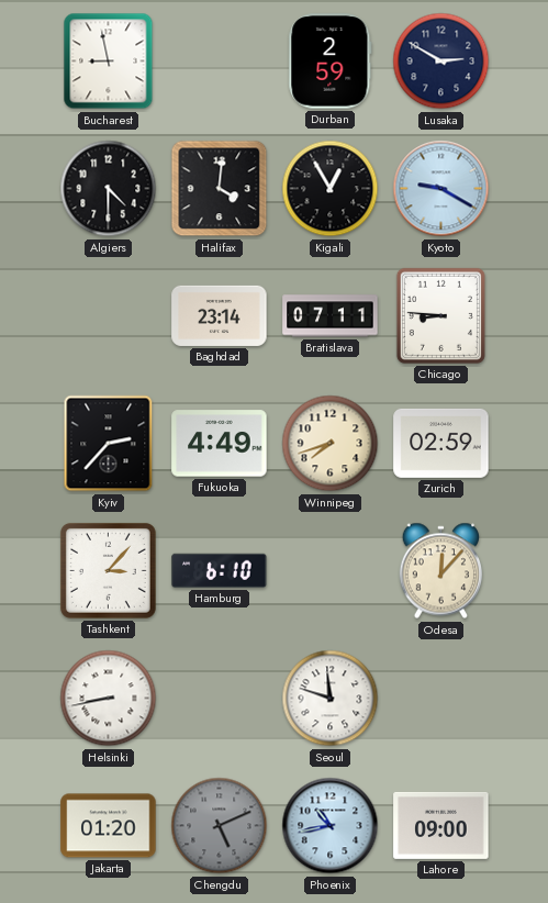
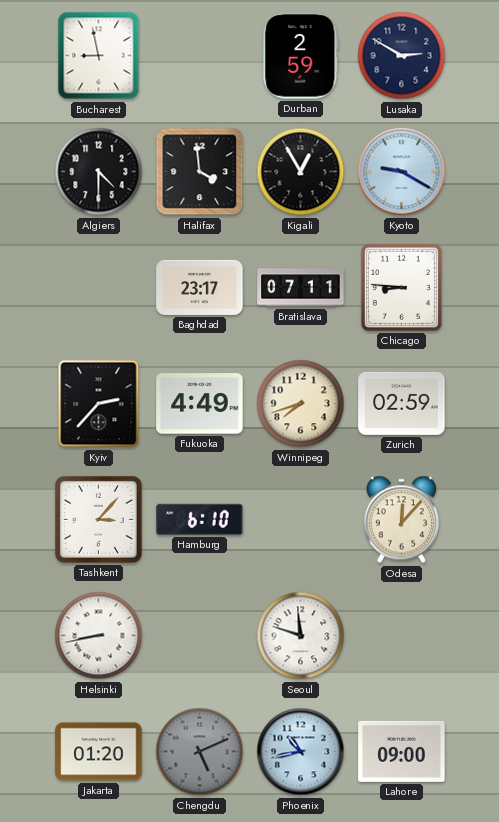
Halifax: 4:01 -> 3:59
Baghdad: 23:14 -> 23:17
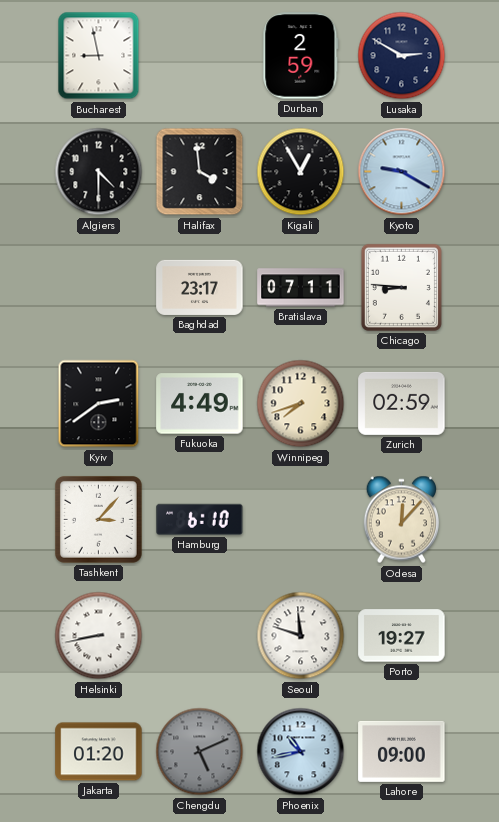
Kyiv: 2:37 -> 2:39
Porto: none -> 19:27
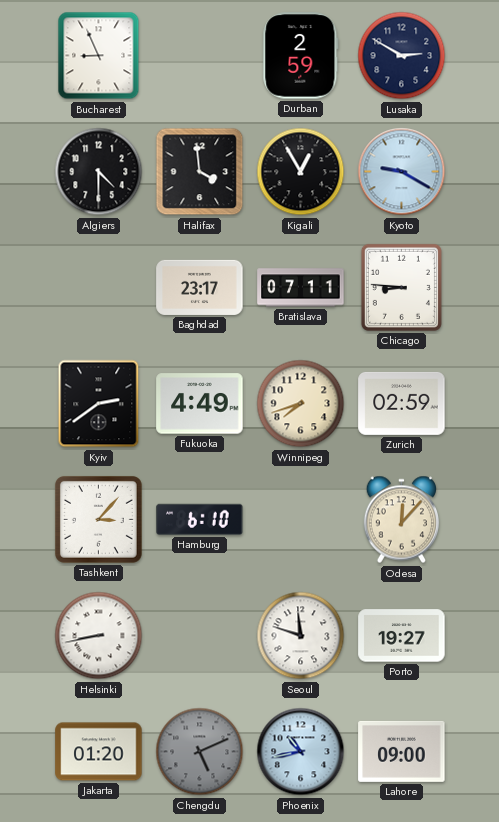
Bucharest: 8:58 -> 8:56
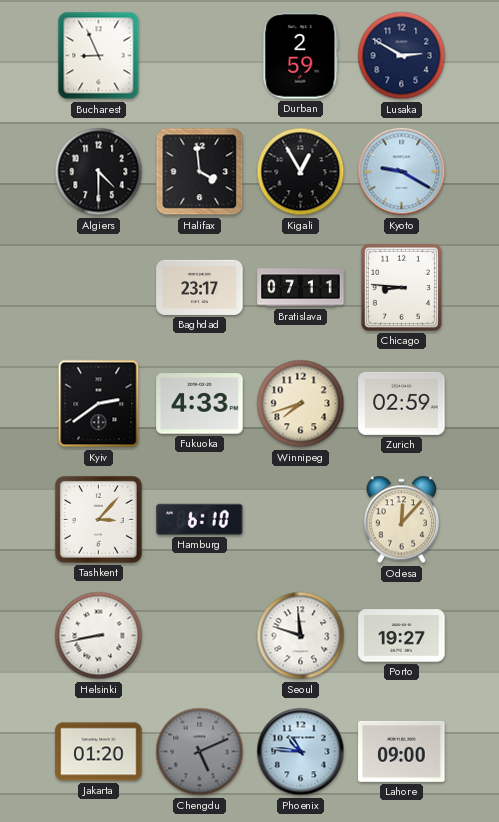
Fukuoka: 4:49 -> 4:33
Phoenix: 10:43 -> 10:46
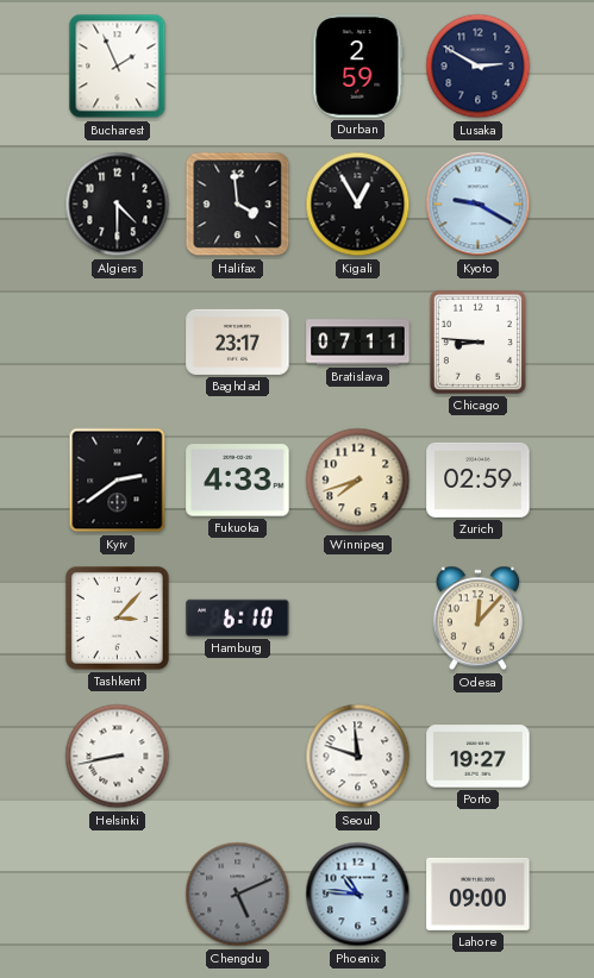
Bucharest: 8:56 -> 1:56
Jakarta: 01:20 -> none
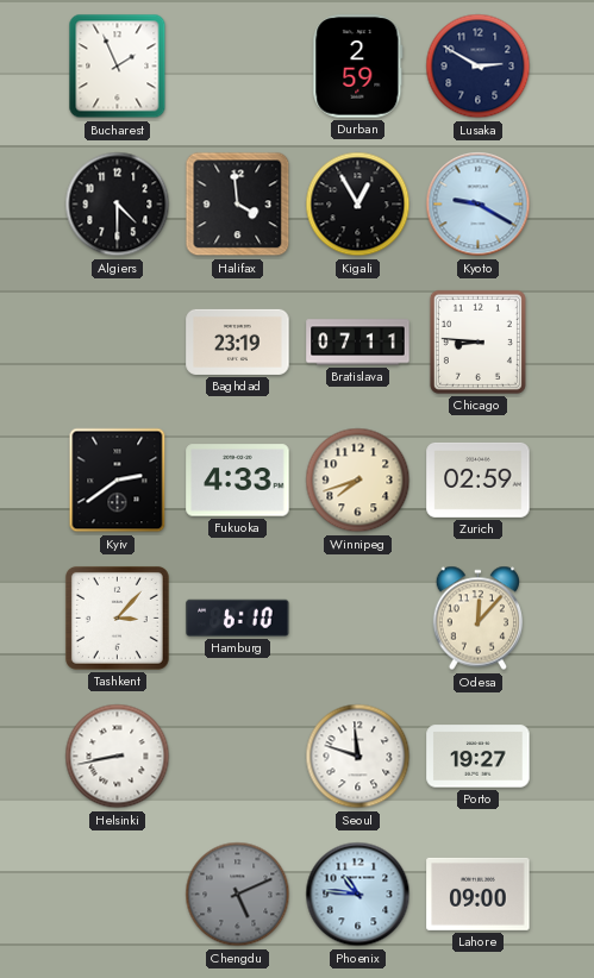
Baghdad: 23:17 -> 23:19
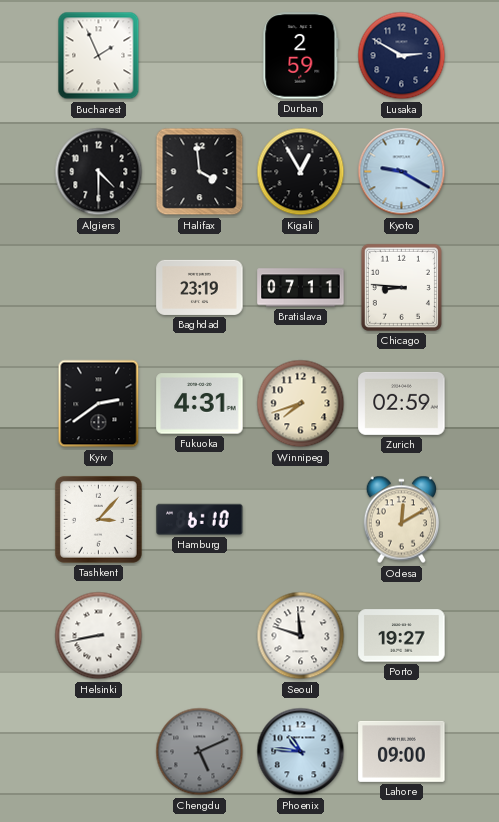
Fukuoka: 4:33 -> 4:31
Odesa: 12:07 -> 12:10
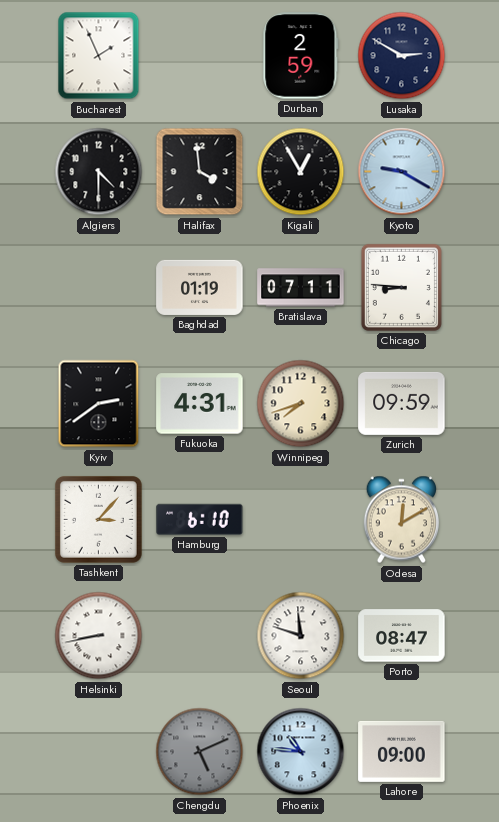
Baghdad: 23:19 -> 01:19
Zurich: 02:59 -> 09:59
Porto: 19:27 -> 08:47
